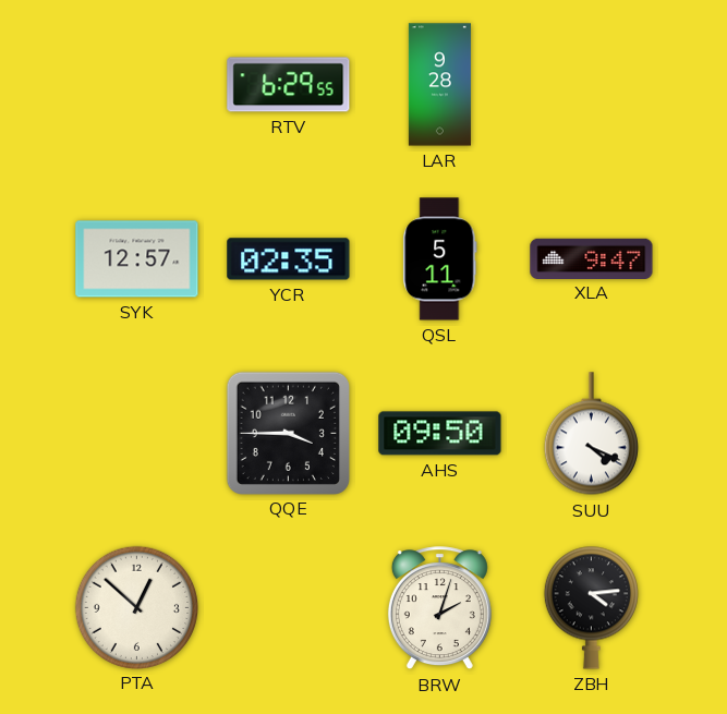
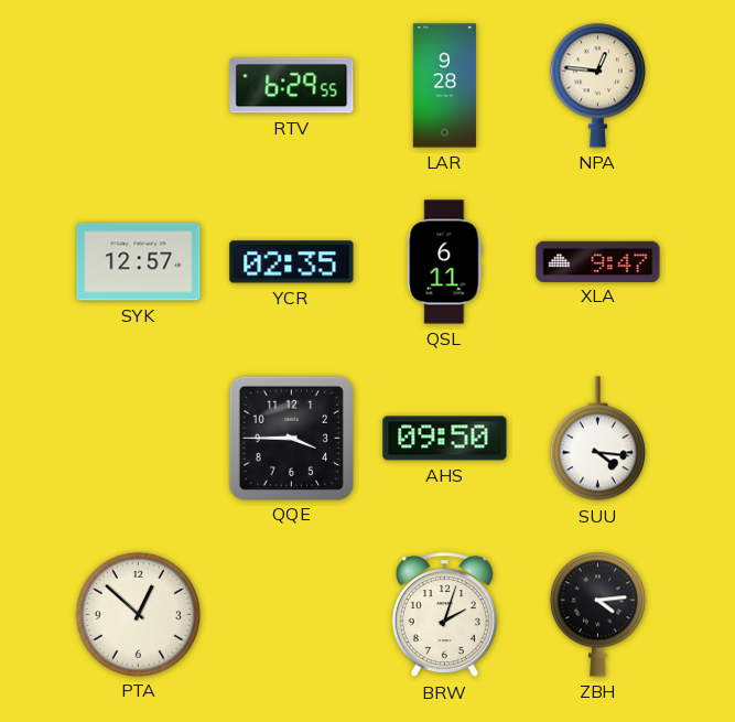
NPA: none -> 12:46
QSL: 5:11 -> 6:11
SUU: 4:19 -> 4:16
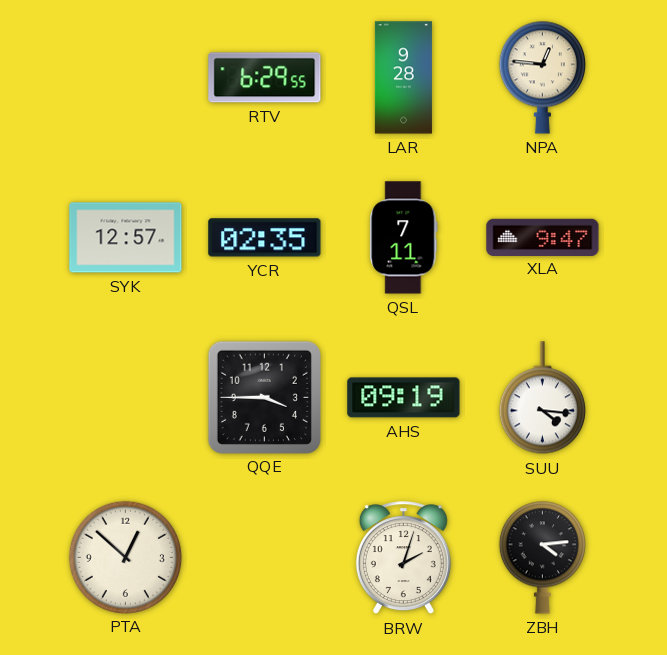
QSL: 6:11 -> 7:11
AHS: 09:50 -> 09:19
